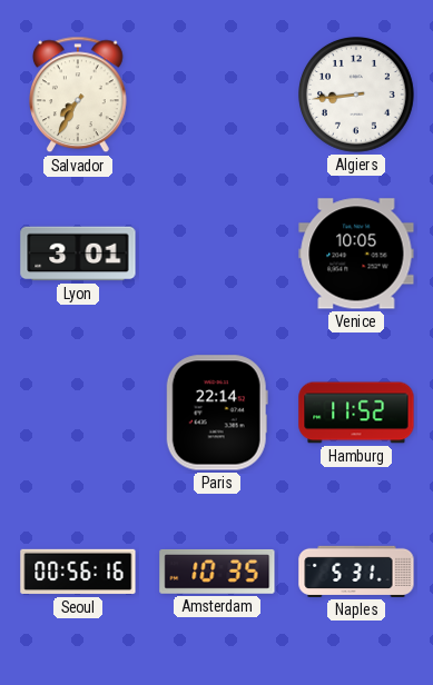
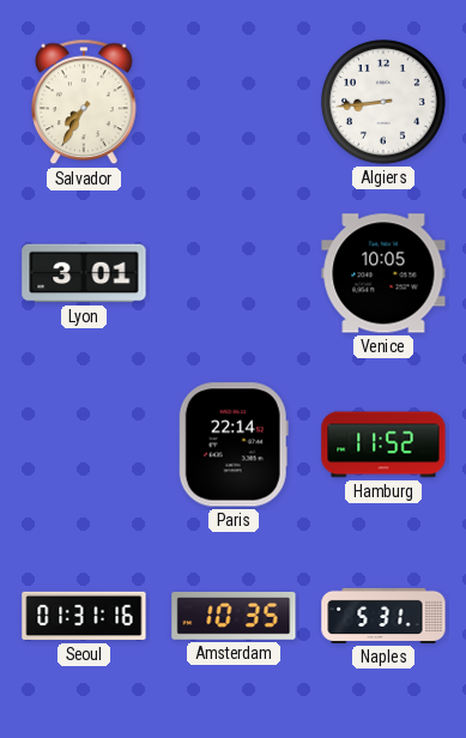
Seoul: 00:56 -> 01:31
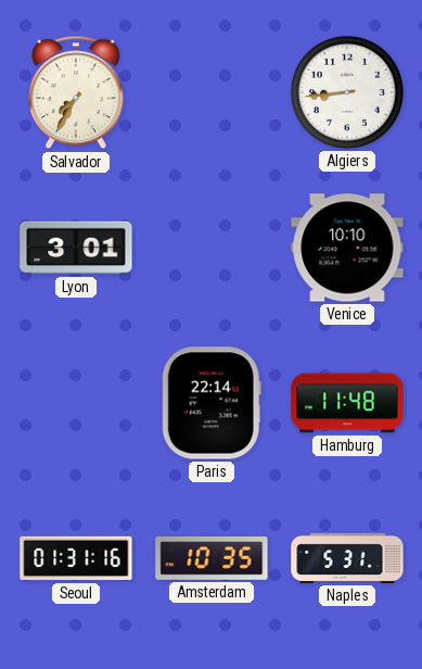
Venice: 10:05 -> 10:10
Hamburg: 11:52 -> 11:48
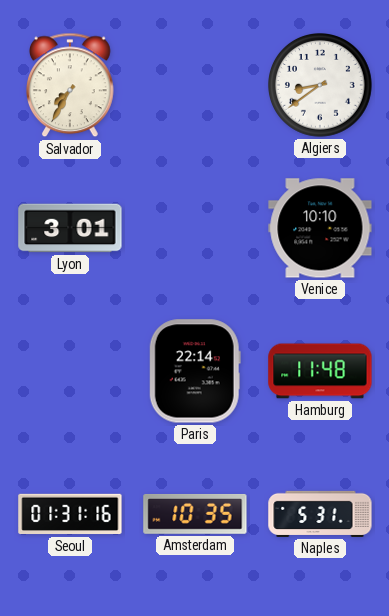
Algiers: 8:44 -> 8:39
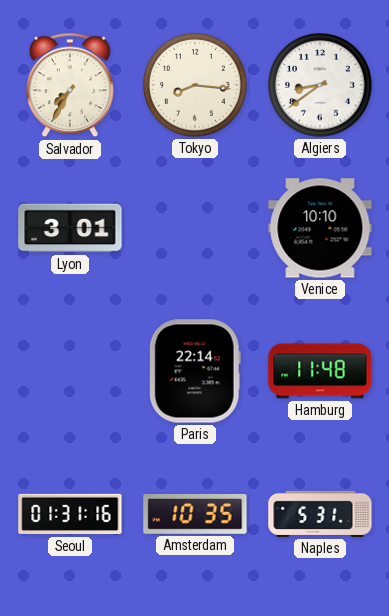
Tokyo: none -> 8:16
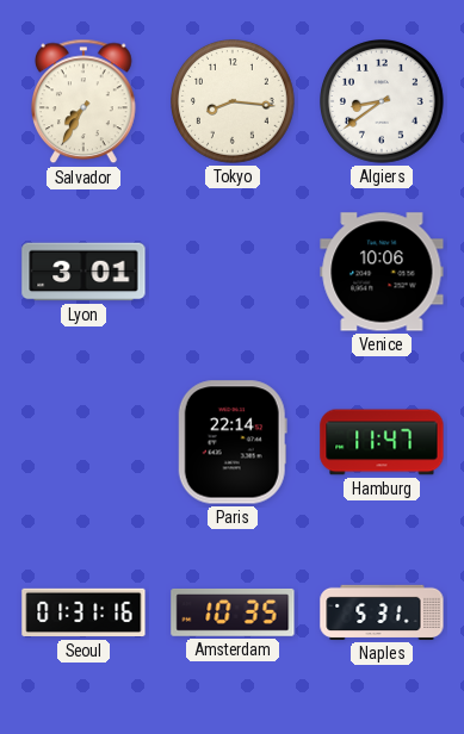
Venice: 10:10 -> 10:06
Hamburg: 11:48 -> 11:47
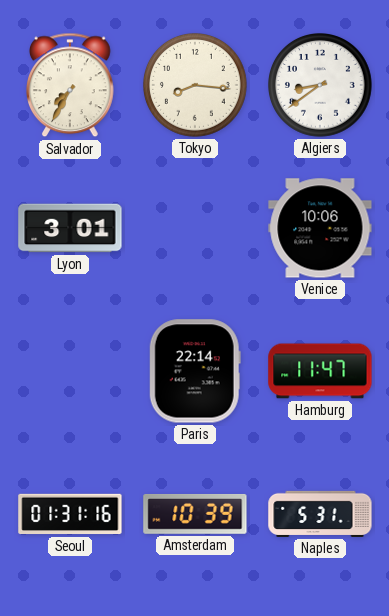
Amsterdam: 10:35 -> 10:39
